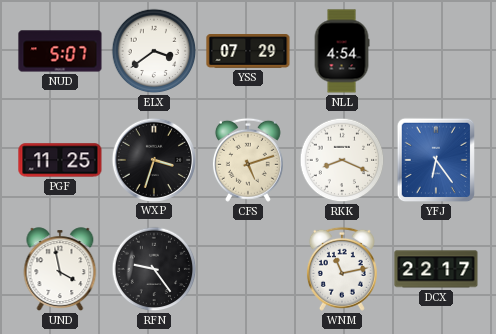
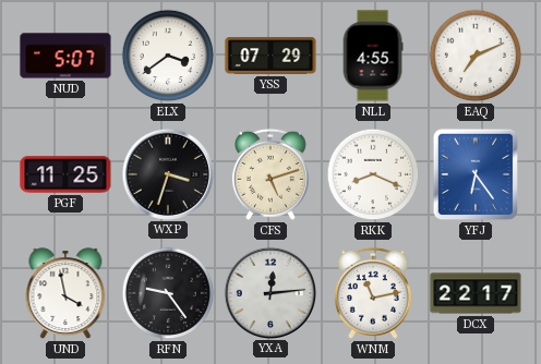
NLL: 4:54 -> 4:55
EAQ: none -> 7:11
YXA: none -> 12:14
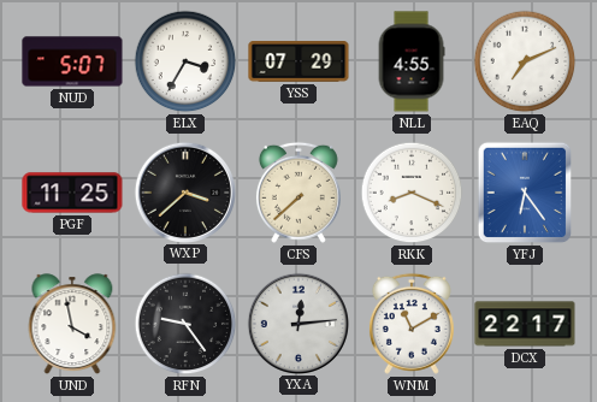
ELX: 3:39 -> 3:35
WXP: 3:33 -> 3:38
CFS: 5:12 -> 7:38
WNM: 11:13 -> 11:10
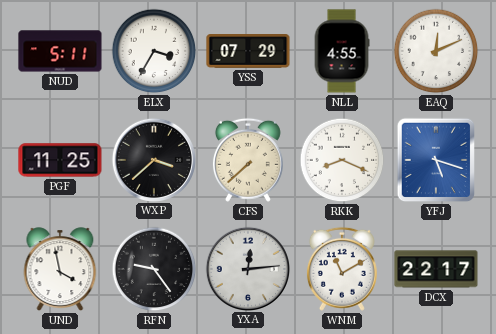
NUD: 5:07 -> 5:11
EAQ: 7:11 -> 12:11
YFJ: 6:24 -> 5:18
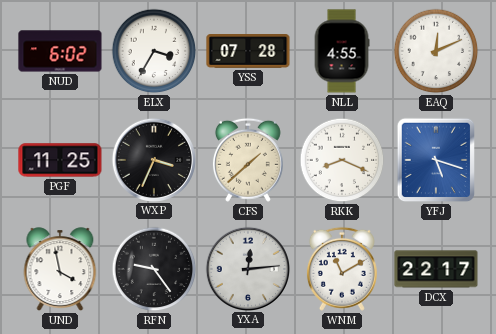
NUD: 5:11 -> 6:02
YSS: 07:29 -> 07:28
WXP: 3:38 -> 3:34
CFS: 7:38 -> 1:38
